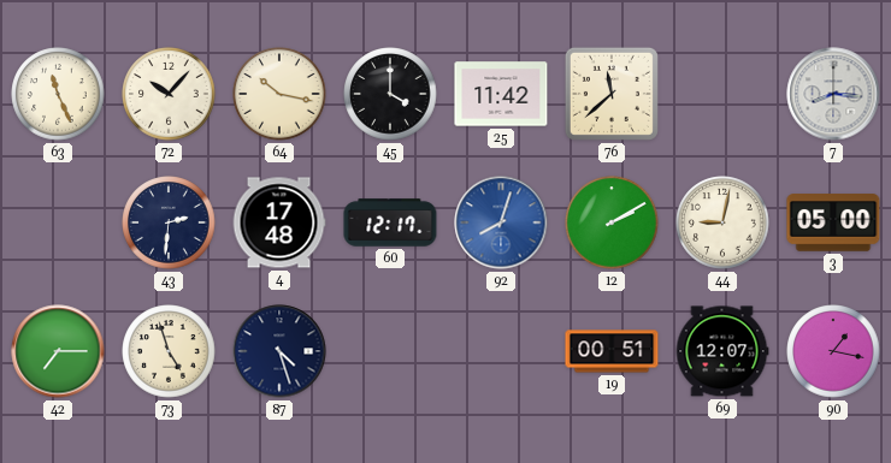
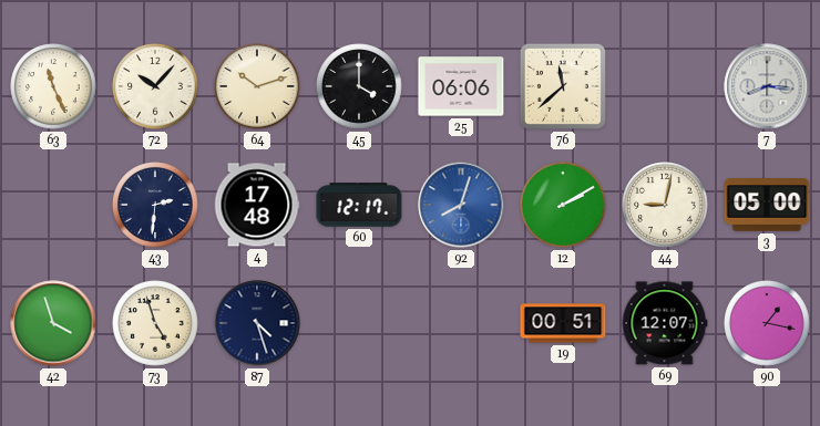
64: 10:17 -> 10:12
25: 11:42 -> 06:06
42: 7:15 -> 3:57
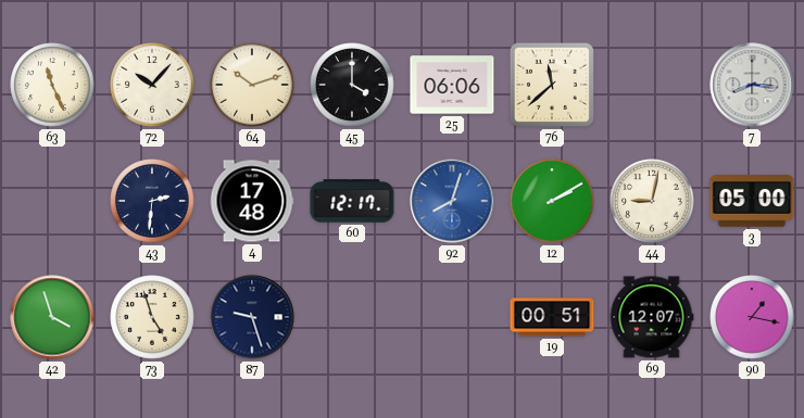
87: 4:27 -> 9:27
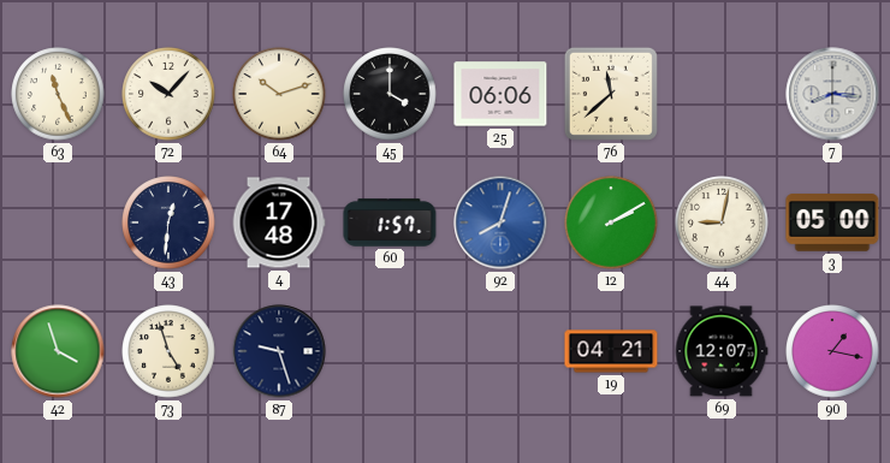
43: 2:31 -> 12:31
60: 12:17 -> 1:57
19: 00:51 -> 04:21
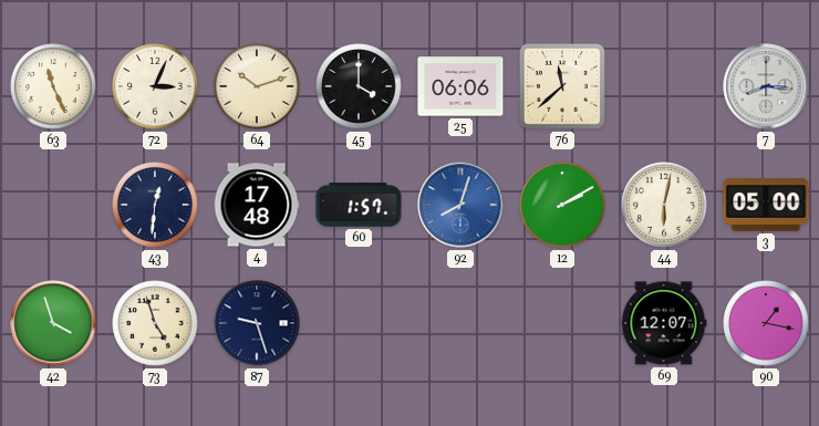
72: 10:07 -> 3:04
44: 9:02 -> 6:02
19: 04:21 -> none
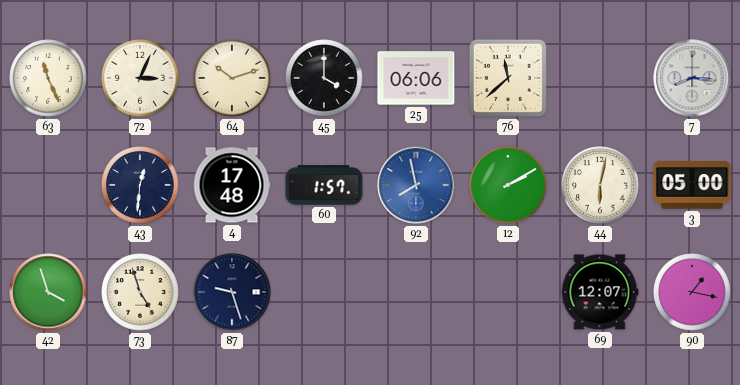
92: 8:03 -> 7:58
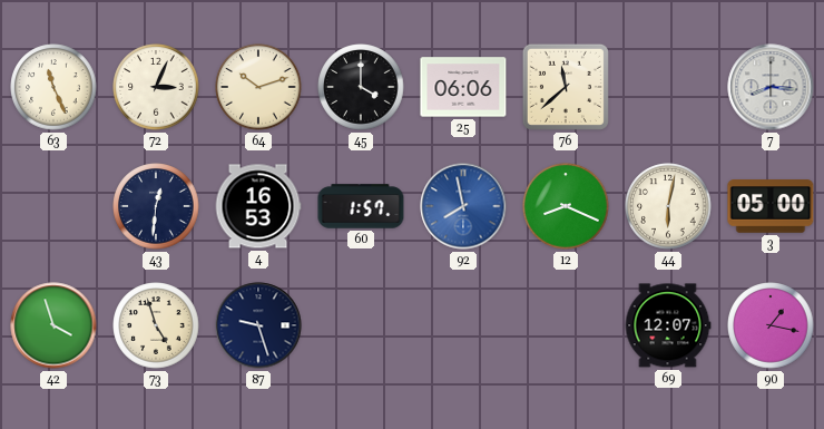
4: 17:48 -> 16:53
12: 2:10 -> 8:19
